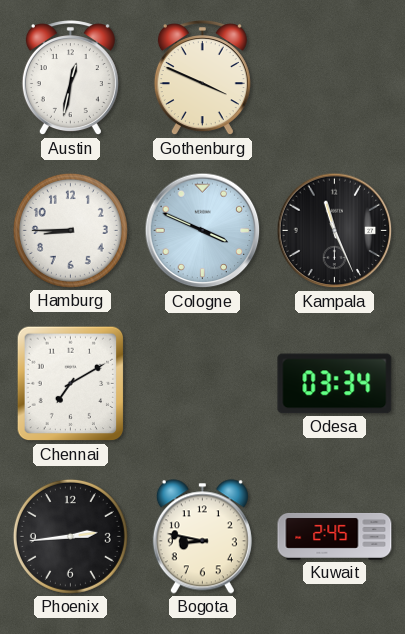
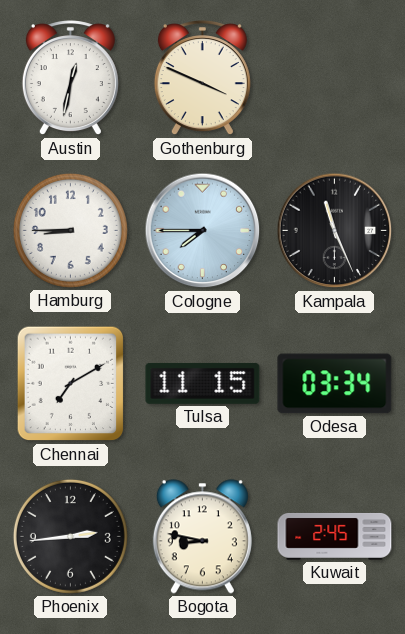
Cologne: 3:49 -> 7:45
Tulsa: none -> 11:15
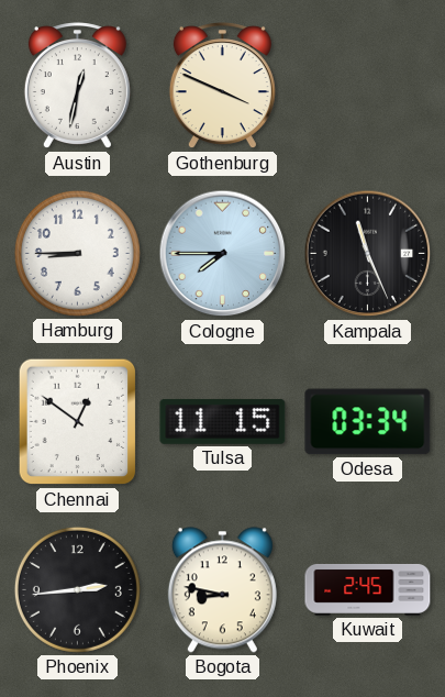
Chennai: 7:10 -> 12:51
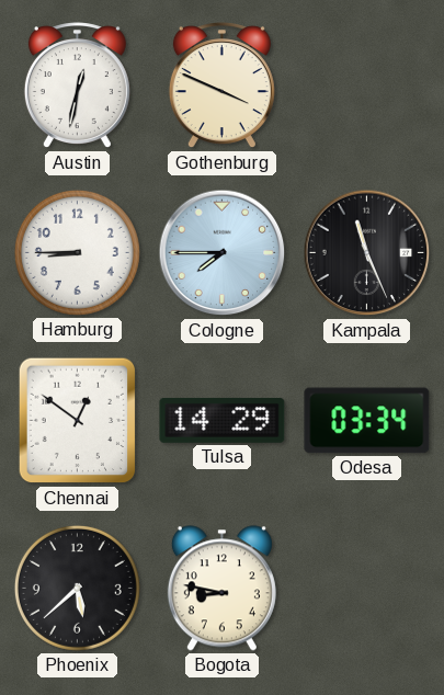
Tulsa: 11:15 -> 14:29
Phoenix: 2:44 -> 5:38
Kuwait: 2:45 -> none
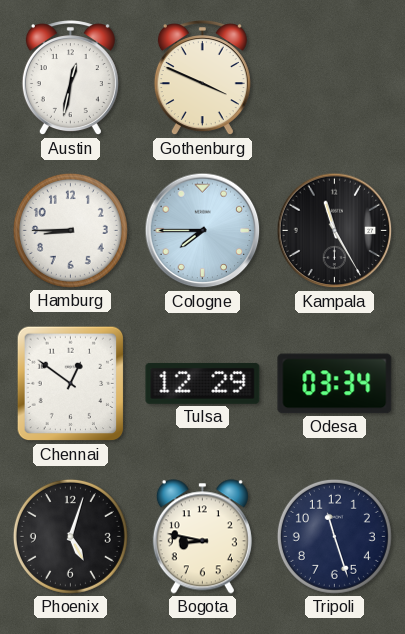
Kampala: 11:26 -> 11:25
Tulsa: 14:29 -> 12:29
Phoenix: 5:38 -> 5:03
Tripoli: none -> 11:27
